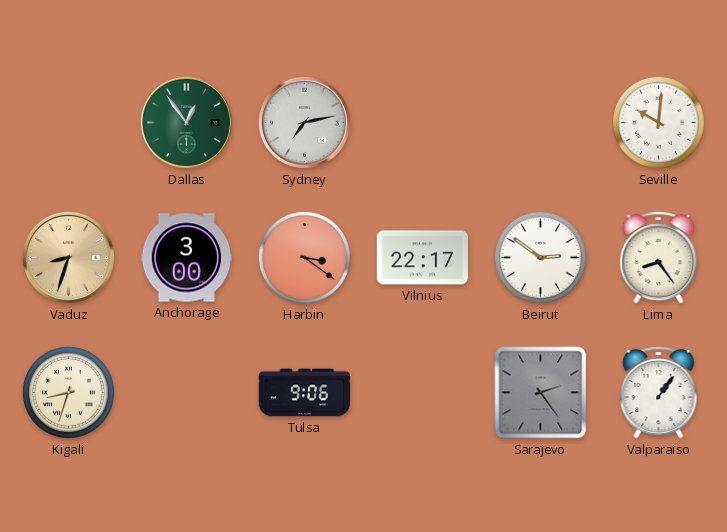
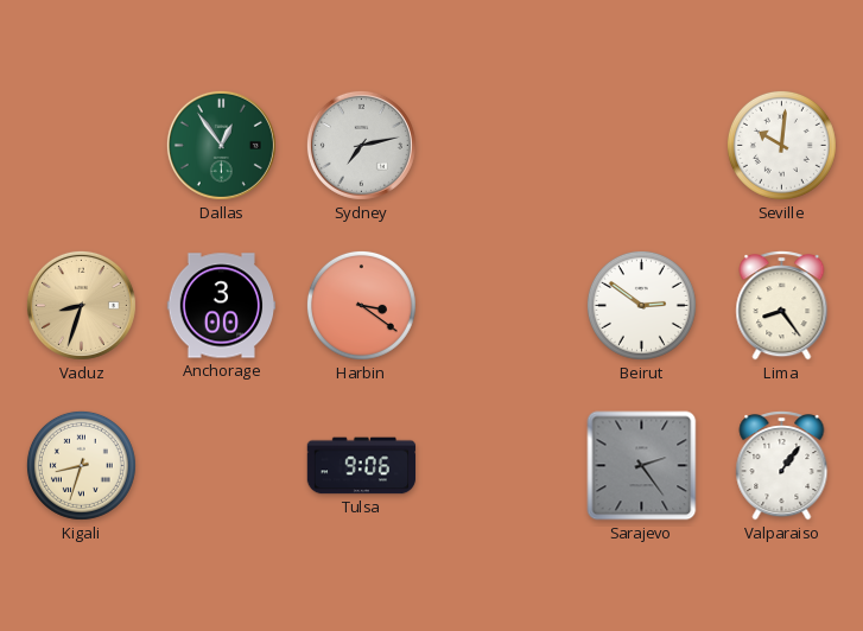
Vilnius: 22:17 -> none
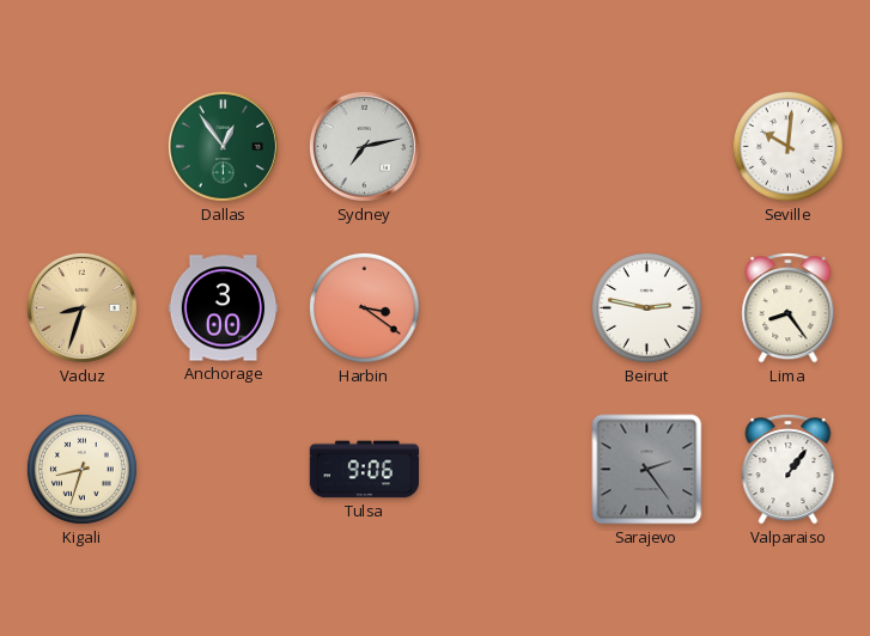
Beirut: 2:51 -> 2:47
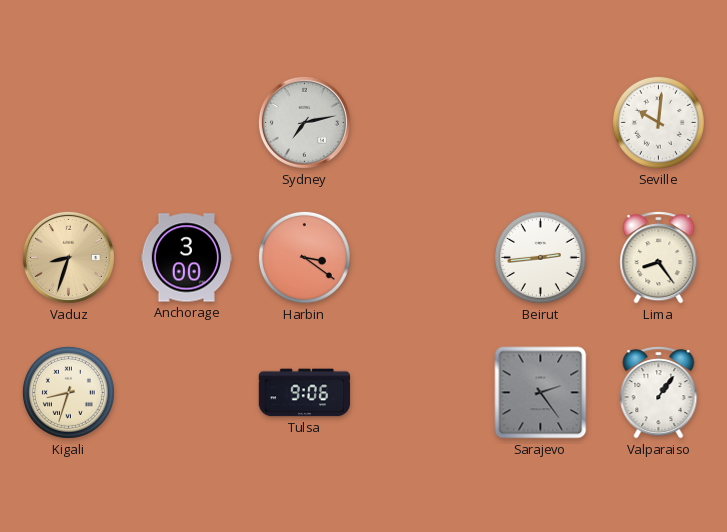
Dallas: 12:54 -> none
Beirut: 2:47 -> 2:44
